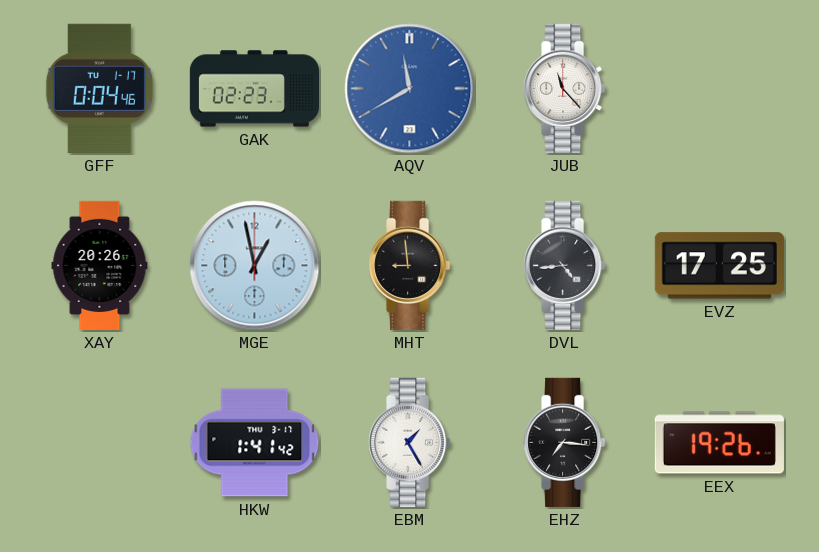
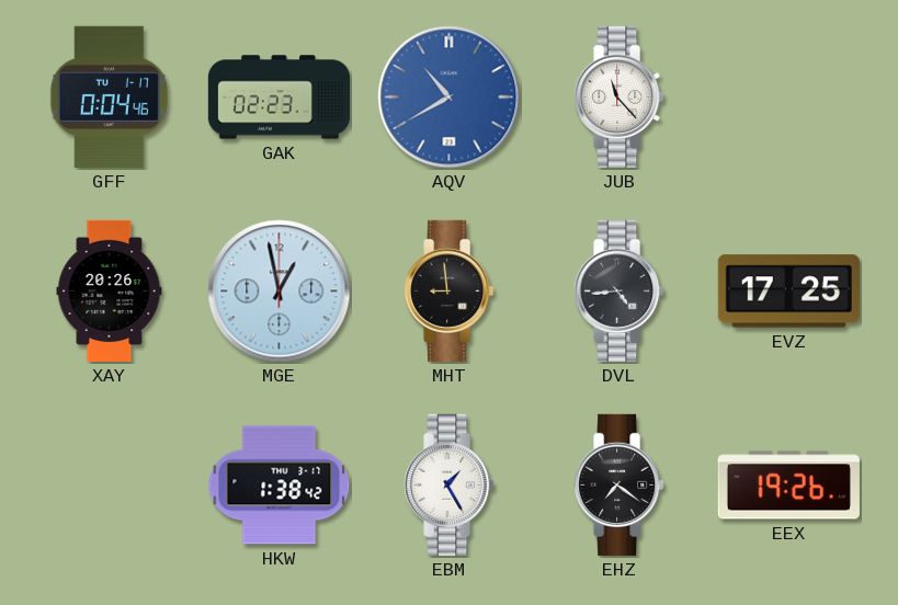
AQV: 11:40 -> 10:40
HKW: 1:41 -> 1:38
EHZ: 7:16 -> 7:21
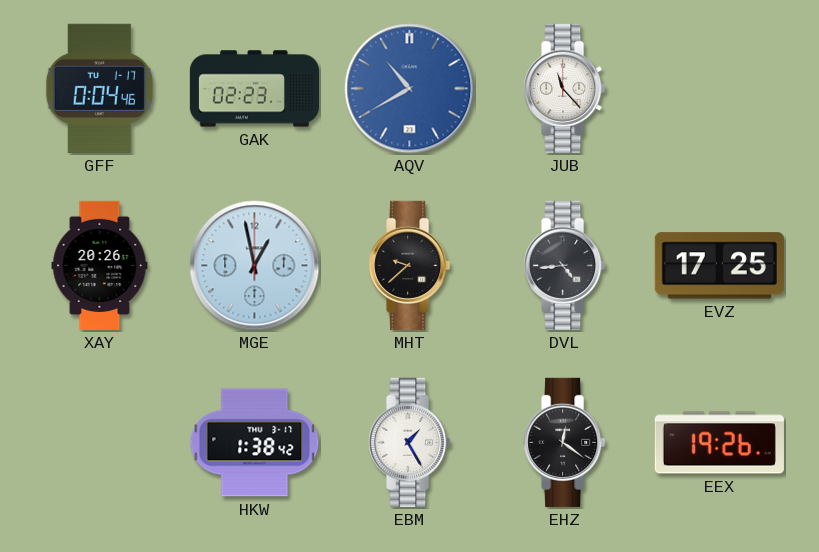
MHT: 8:59 -> 9:38
EHZ: 7:21 -> 12:21
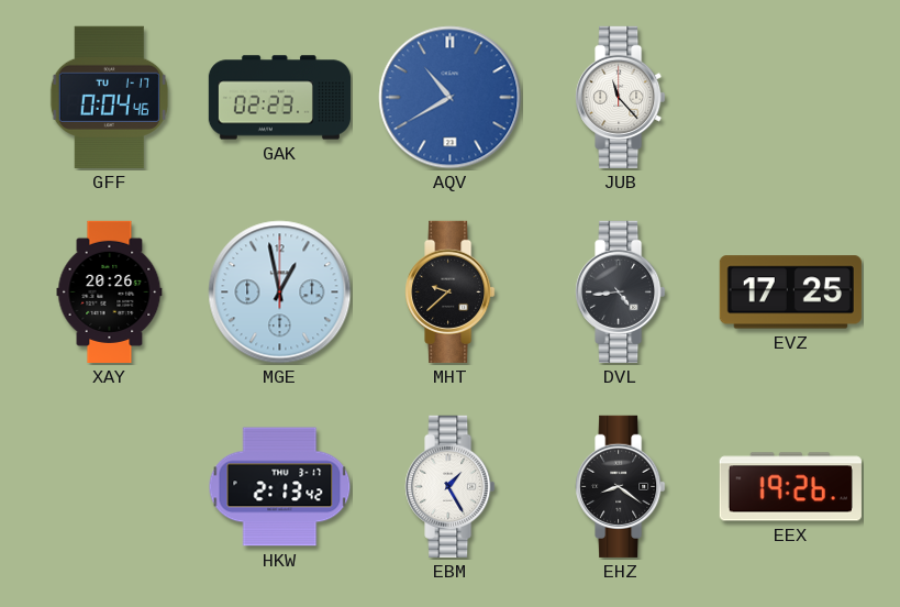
HKW: 1:38 -> 2:13
EHZ: 12:21 -> 8:21
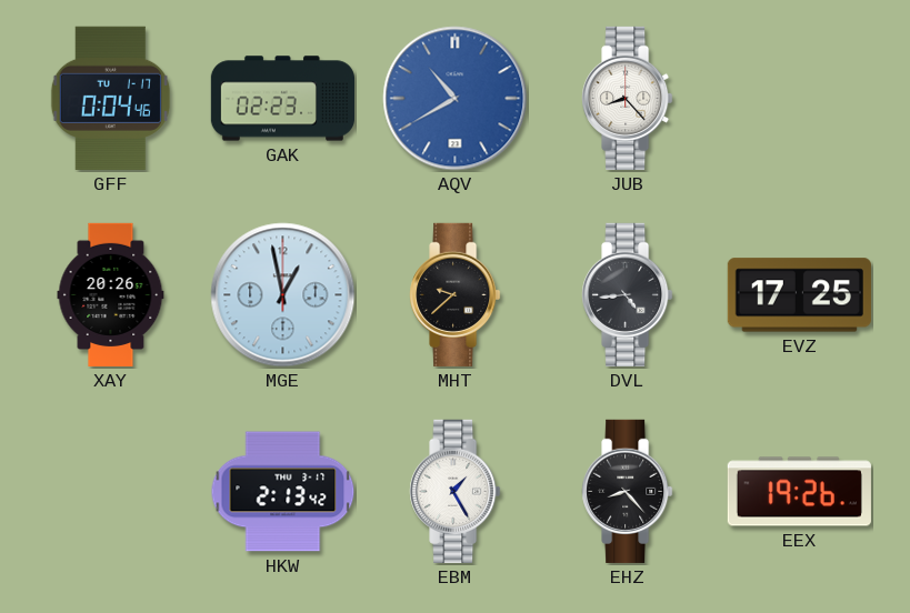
JUB: 11:23 -> 8:23
EHZ: 8:21 -> 8:23
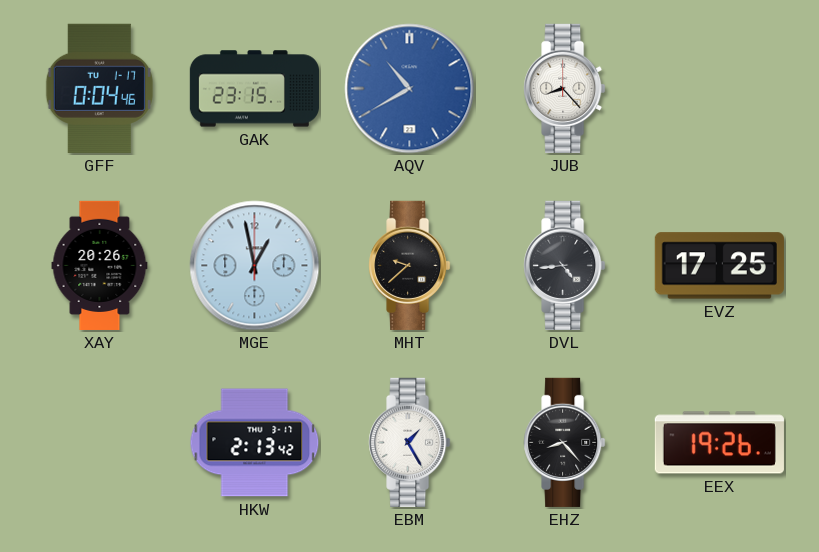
GAK: 02:23 -> 23:15
